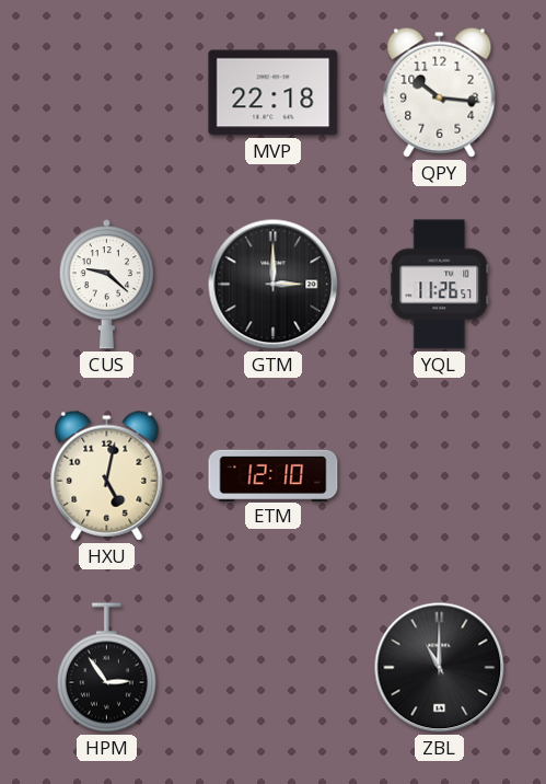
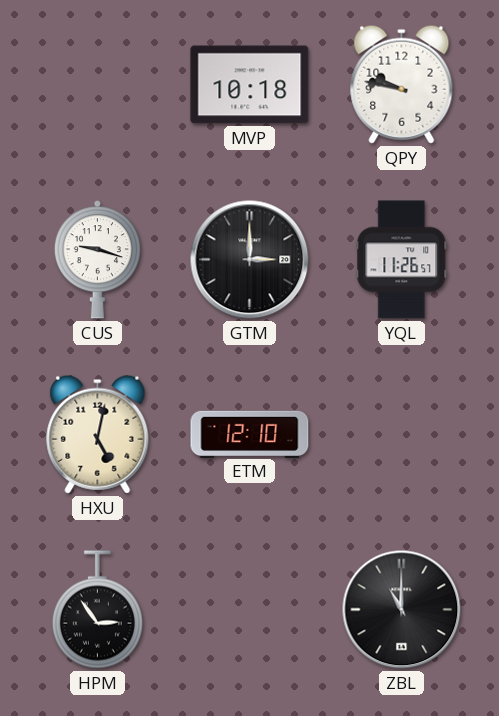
MVP: 22:18 -> 10:18
QPY: 10:16 -> 9:47
CUS: 9:22 -> 9:18
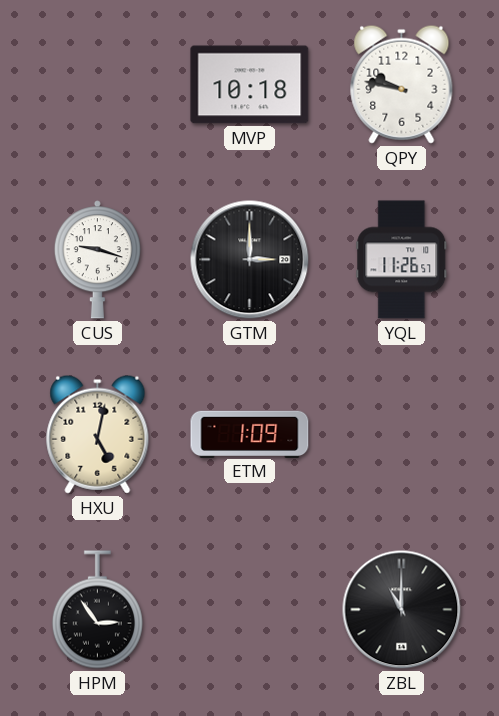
ETM: 12:10 -> 1:09
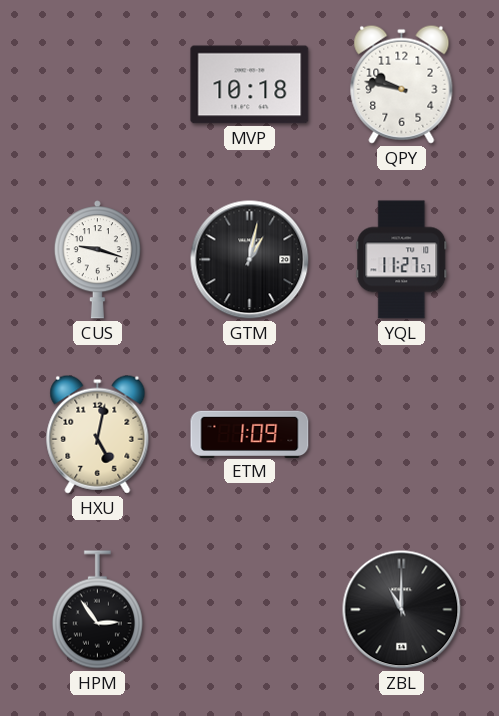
GTM: 3:00 -> 1:02
YQL: 11:26 -> 11:27
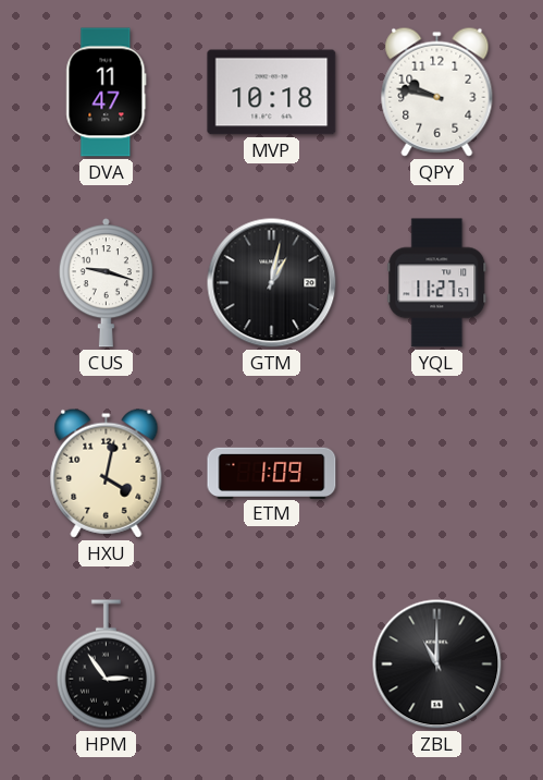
DVA: none -> 11:47
HXU: 5:02 -> 4:02
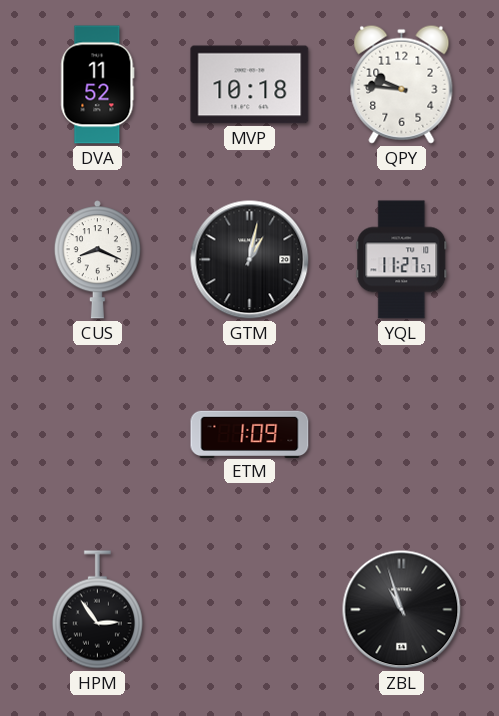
DVA: 11:47 -> 11:52
QPY: 9:47 -> 9:46
CUS: 9:18 -> 8:19
HXU: 4:02 -> none
ZBL: 11:00 -> 10:57
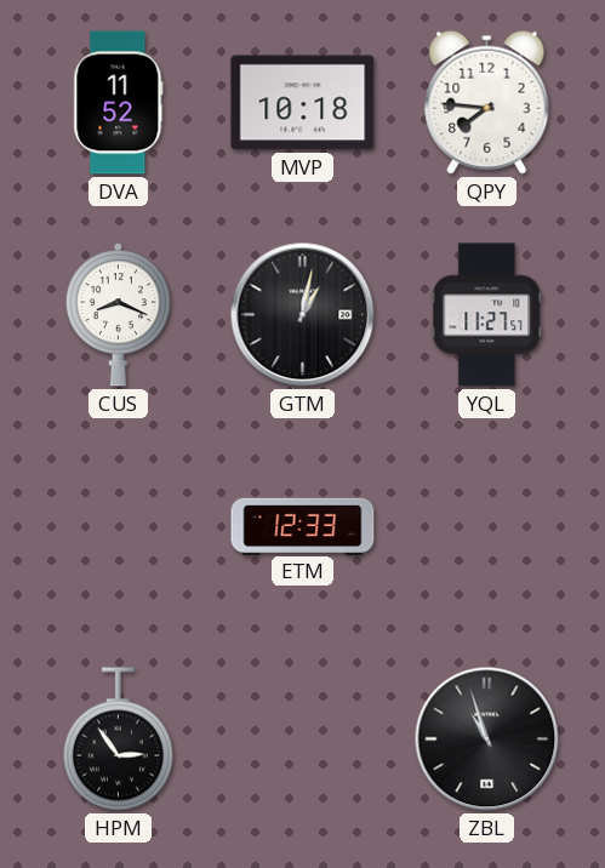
QPY: 9:46 -> 7:46
ETM: 1:09 -> 12:33
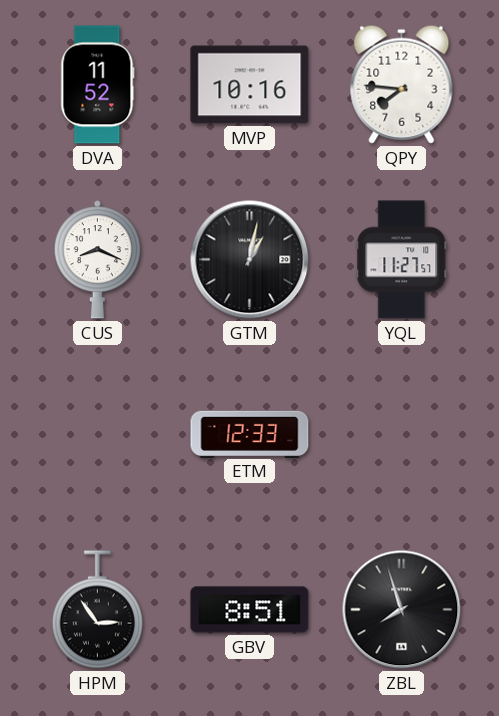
MVP: 10:18 -> 10:16
GBV: none -> 8:51
ZBL: 10:57 -> 7:57
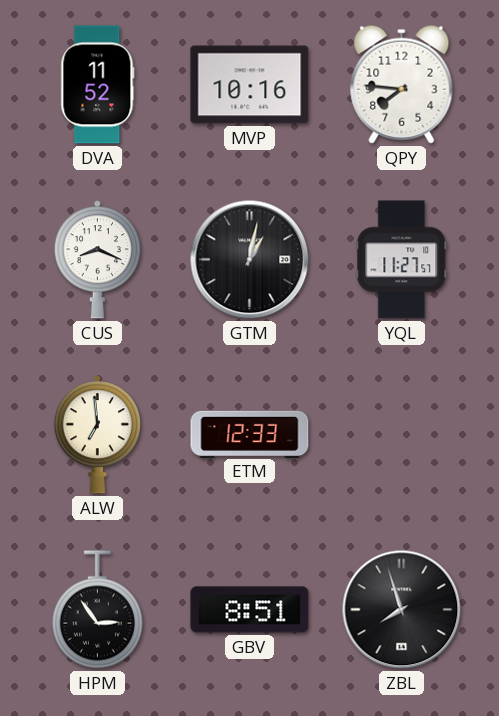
ALW: none -> 6:59
